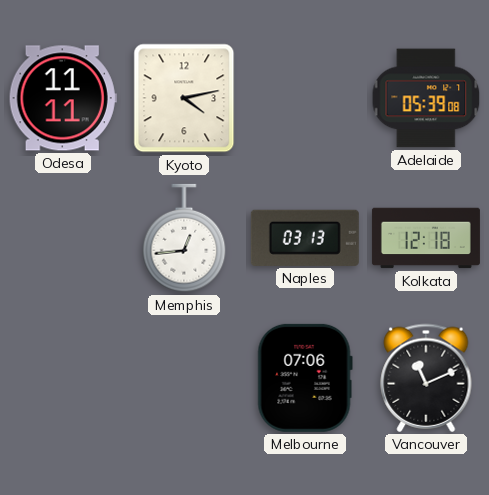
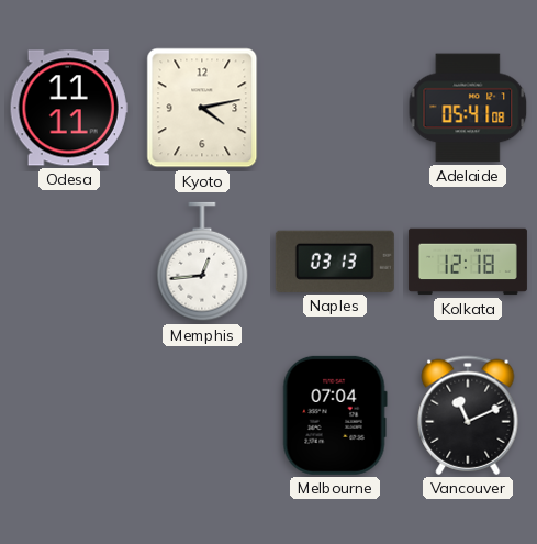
Adelaide: 05:39 -> 05:41
Melbourne: 07:06 -> 07:04
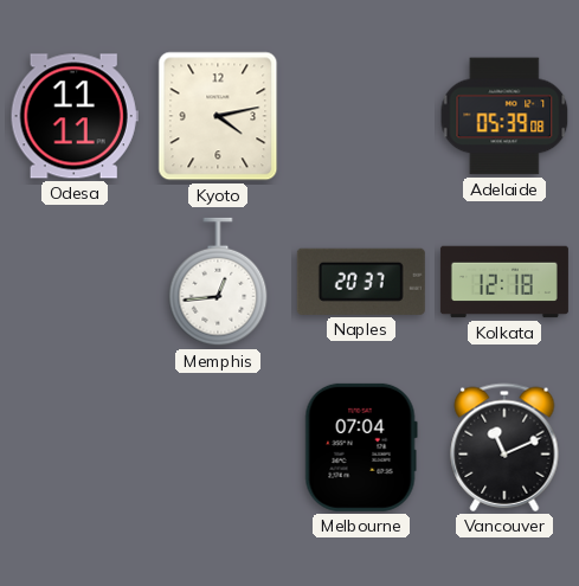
Adelaide: 05:41 -> 05:39
Naples: 03:13 -> 20:37
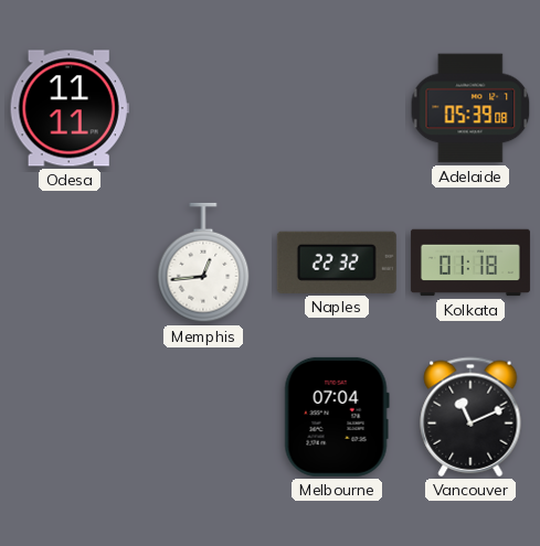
Kyoto: 4:13 -> none
Naples: 20:37 -> 22:32
Kolkata: 12:18 -> 01:18
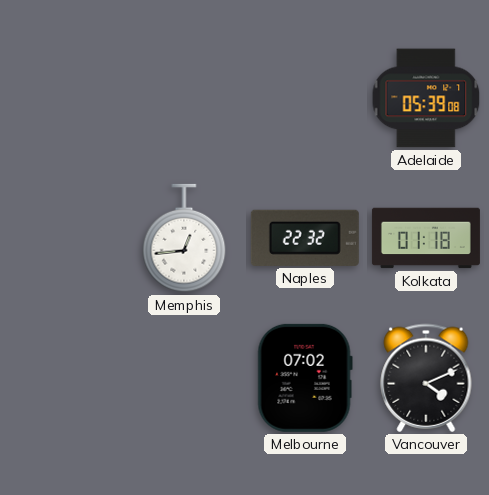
Odesa: 11:11 -> none
Melbourne: 07:04 -> 07:02
Vancouver: 11:11 -> 4:11
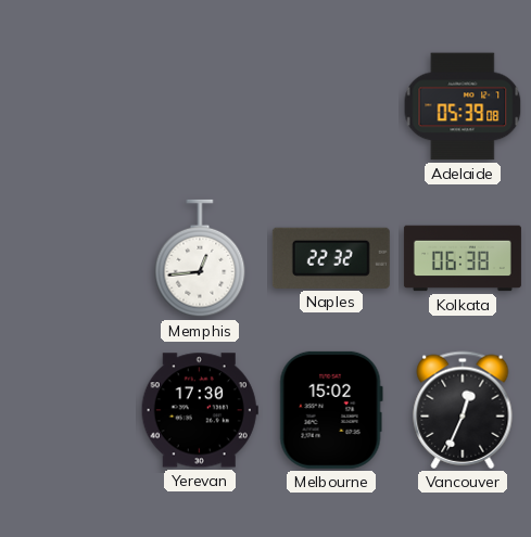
Kolkata: 01:18 -> 06:38
Yerevan: none -> 17:30
Melbourne: 07:02 -> 15:02
Vancouver: 4:11 -> 12:34
